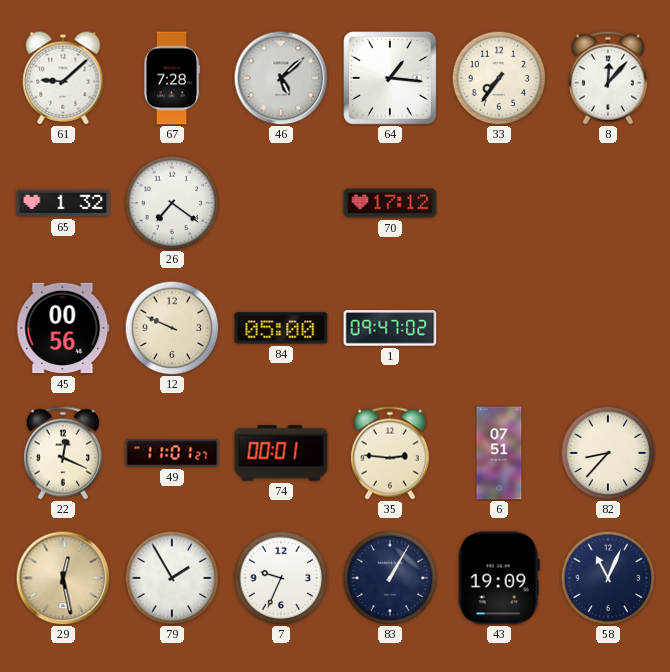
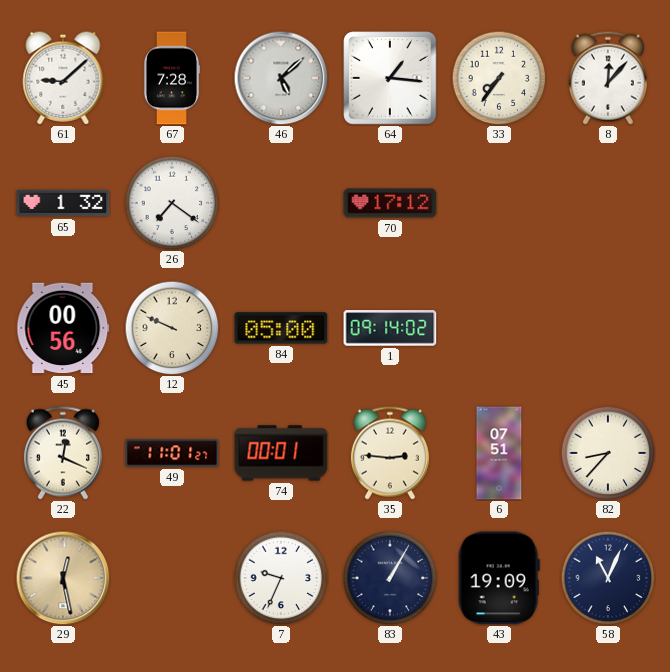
1: 09:47 -> 09:14
79: 1:55 -> none
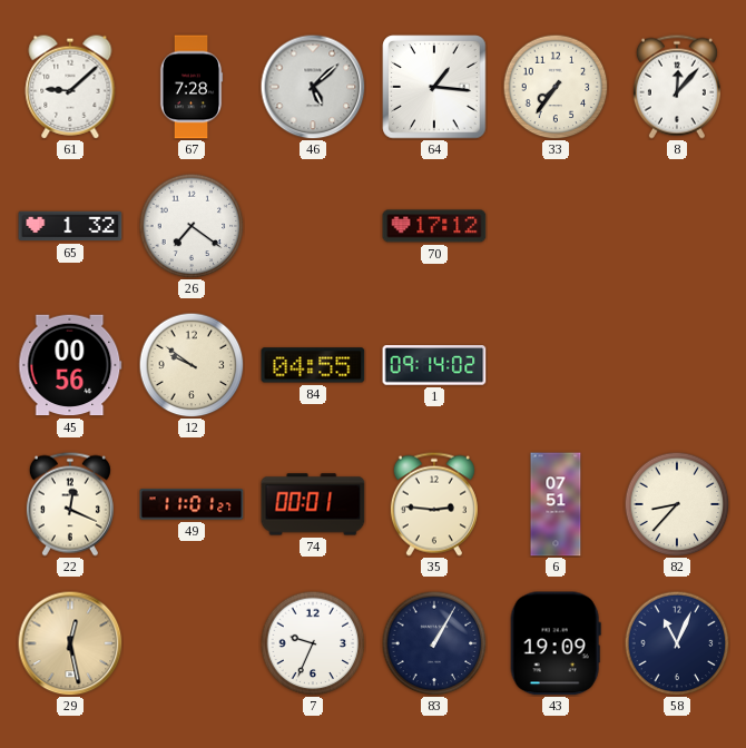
12: 9:49 -> 9:51
84: 05:00 -> 04:55
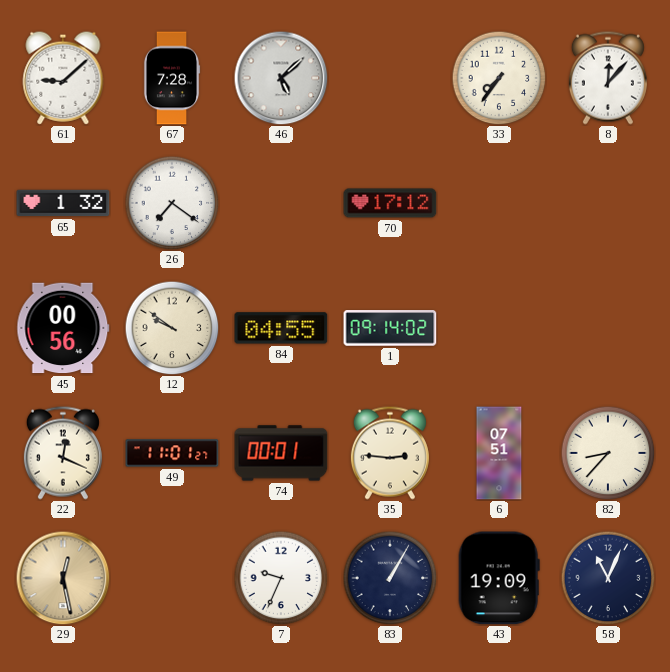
64: 1:16 -> none
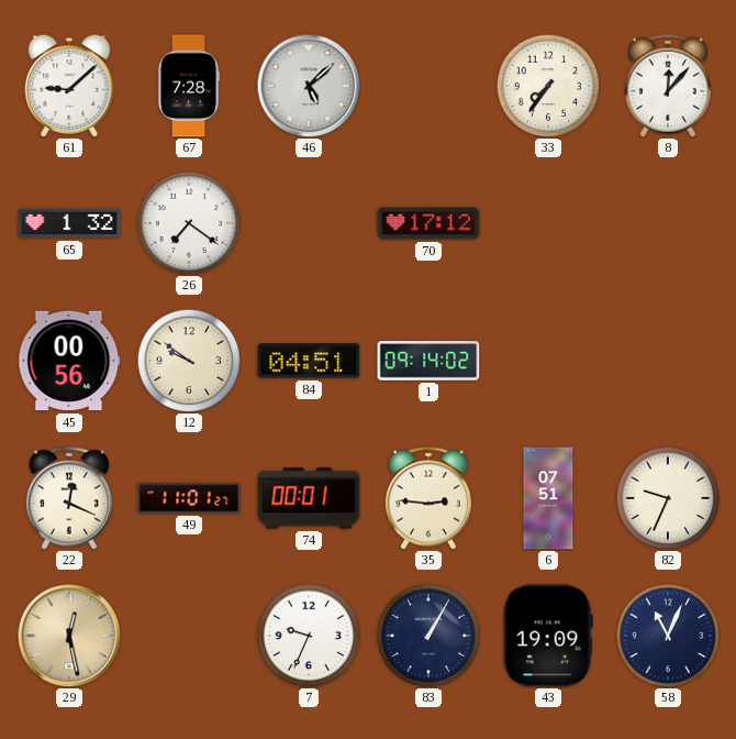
84: 04:55 -> 04:51
82: 8:37 -> 9:34
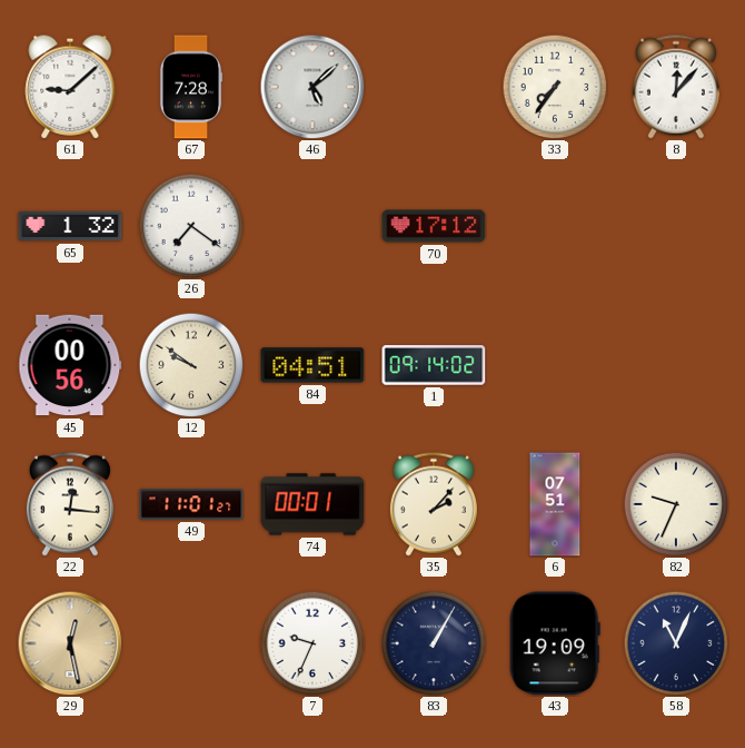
22: 12:19 -> 12:16
35: 2:46 -> 2:07
